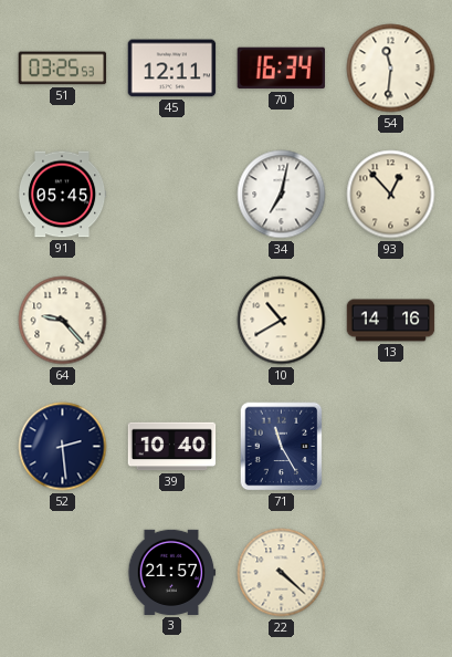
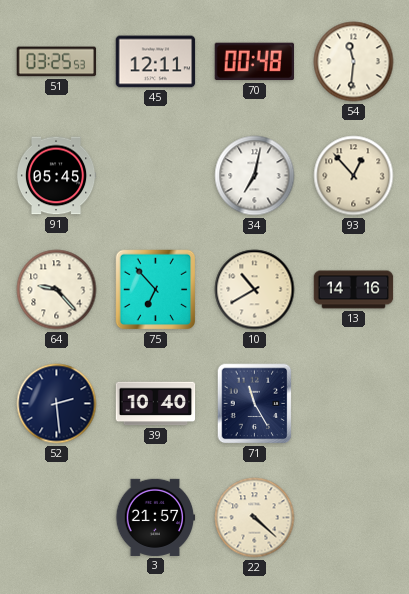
70: 16:34 -> 00:48
75: none -> 6:53
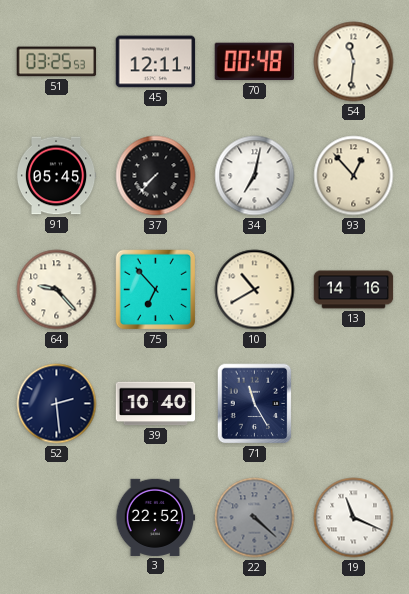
37: none -> 7:37
3: 21:57 -> 22:52
22 dial: cream -> grey
19: none -> 11:19
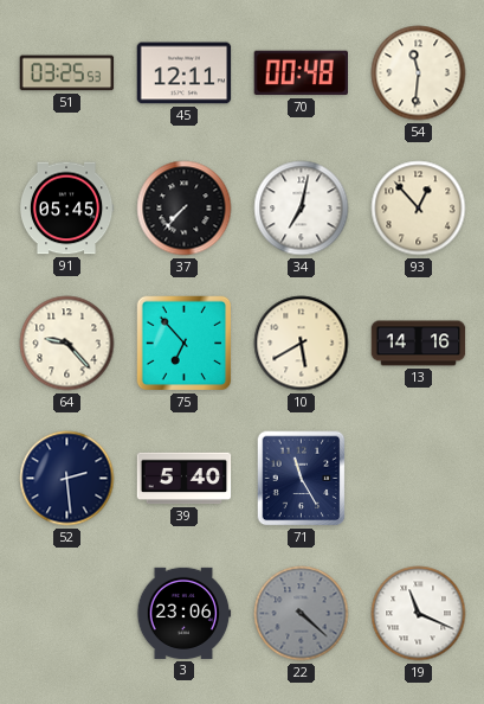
10: 10:40 -> 5:40
39: 10:40 -> 5:40
3: 22:52 -> 23:06
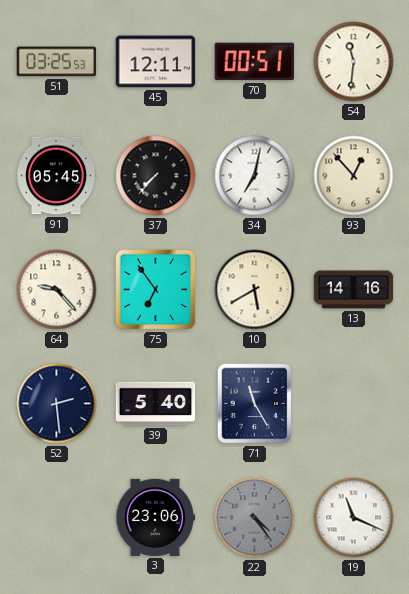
70: 00:48 -> 00:51
75: 6:53 -> 6:54
22: 4:22 -> 4:24
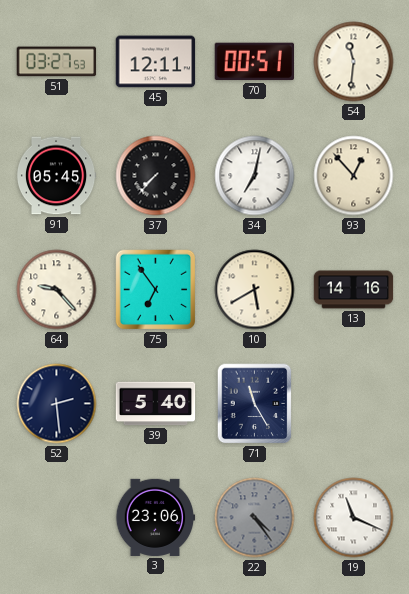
51: 03:25 -> 03:27
